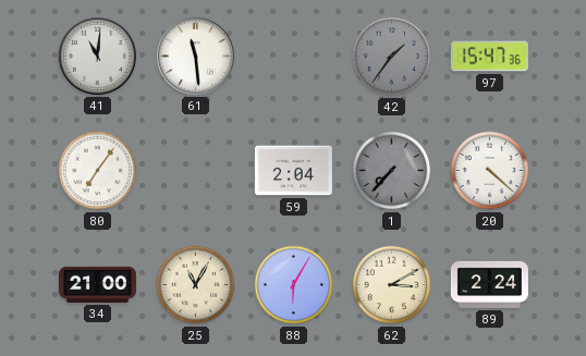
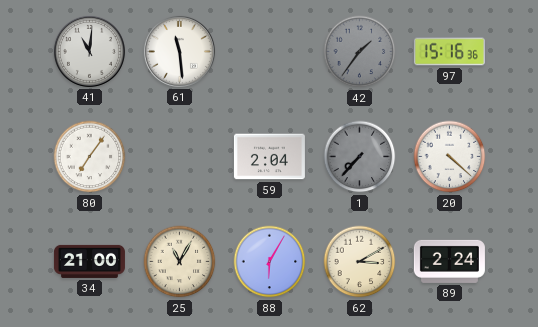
97: 15:47 -> 15:16
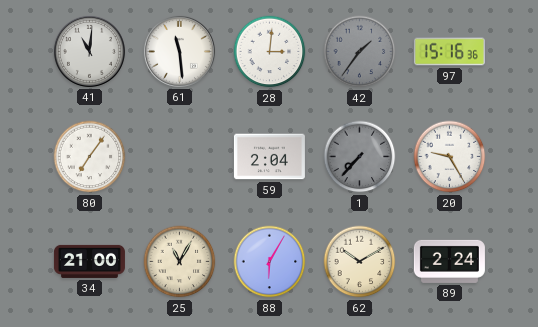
28: none -> 3:01
20: 4:22 -> 9:25
62: 3:10 -> 10:10
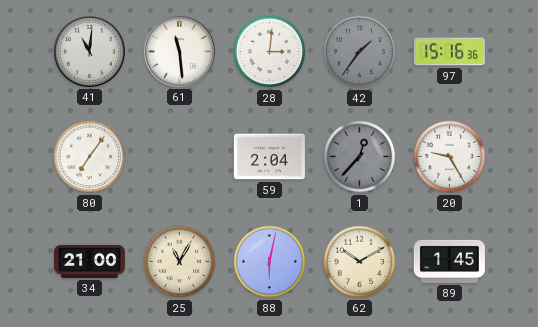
1: 7:37 -> 12:37
88: 6:05 -> 6:02
89: 2:24 -> 1:45
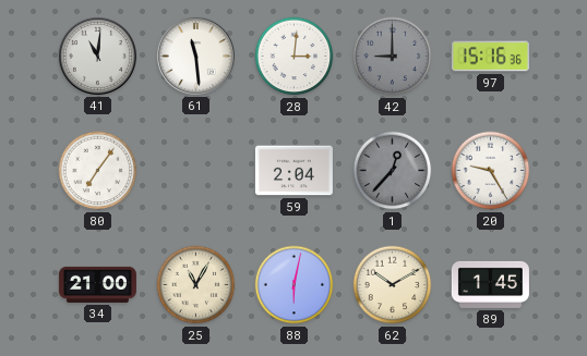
42: 1:36 -> 9:00
